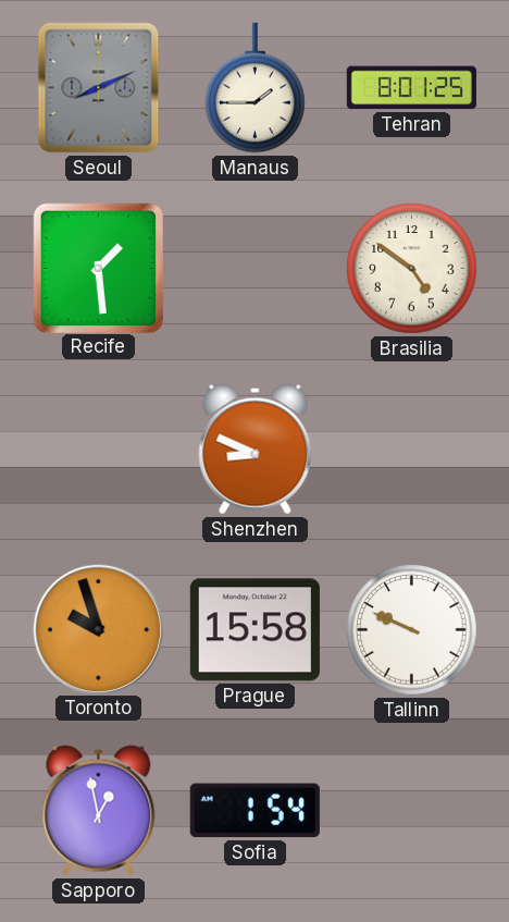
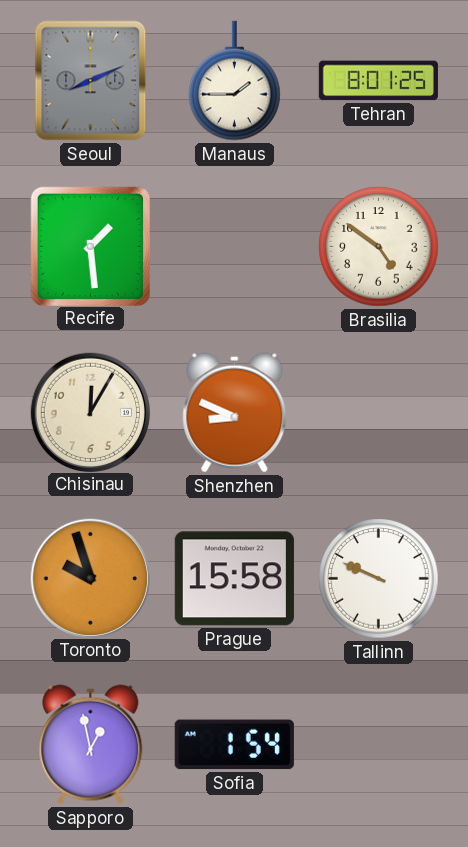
Chisinau: none -> 12:05
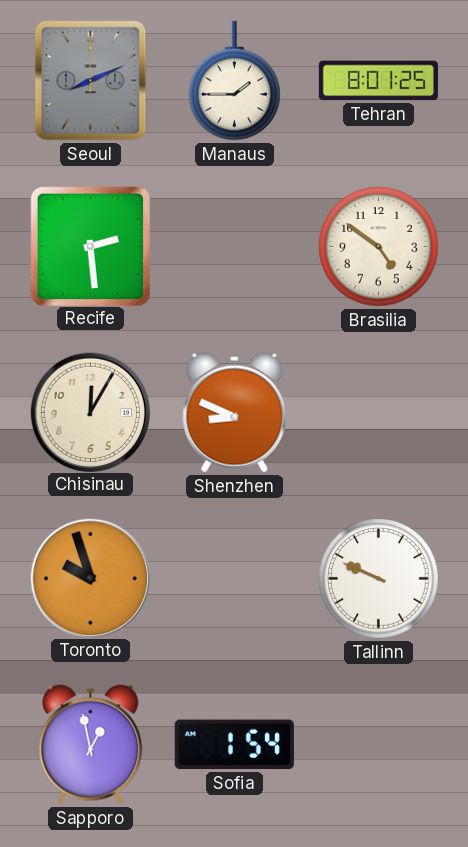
Recife: 1:29 -> 2:29
Prague: 15:58 -> none
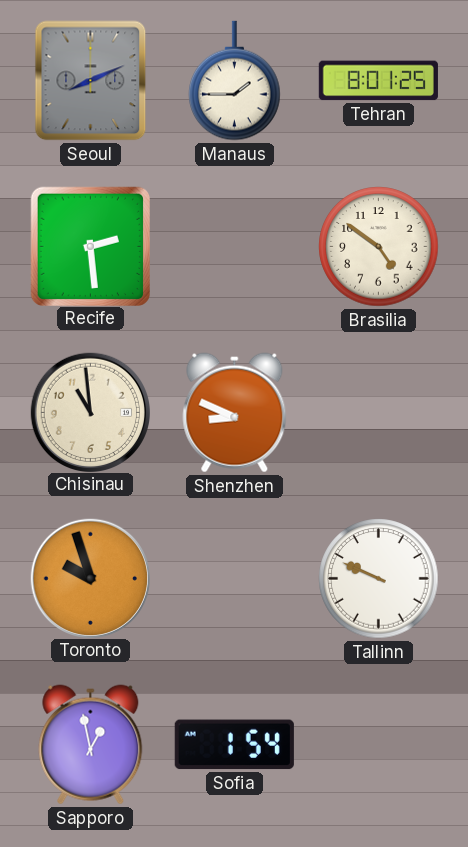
Chisinau: 12:05 -> 10:59
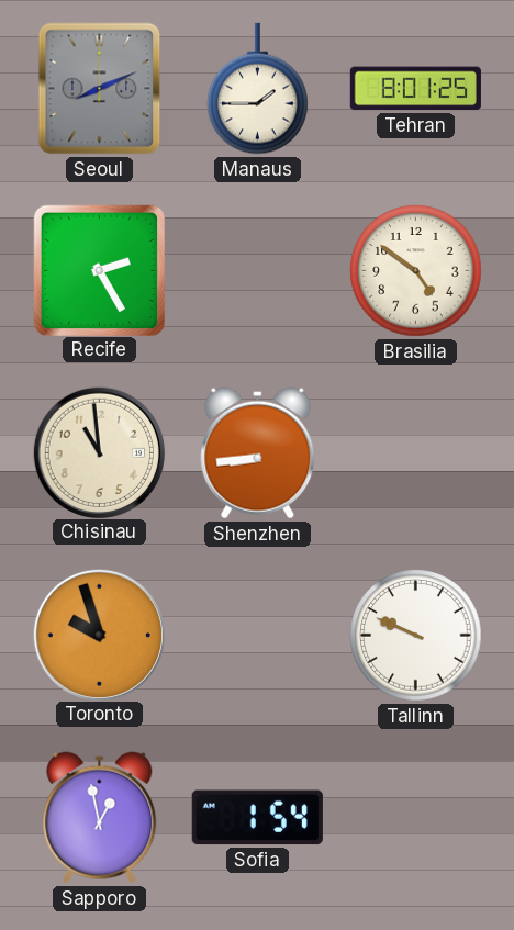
Recife: 2:29 -> 2:25
Shenzhen: 8:49 -> 8:44
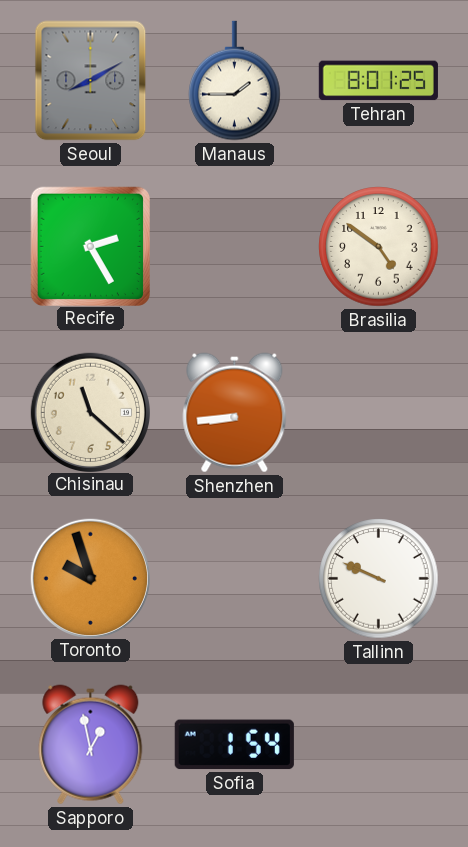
Seoul: 8:11 -> 8:10
Chisinau: 10:59 -> 11:22
